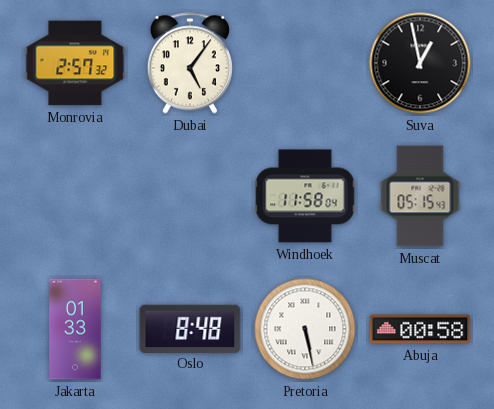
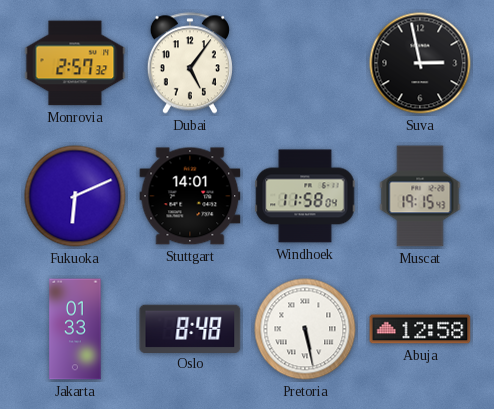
Suva: 12:58 -> 2:58
Fukuoka: none -> 6:11
Stuttgart: none -> 14:01
Muscat: 05:15 -> 19:15
Abuja: 00:58 -> 12:58
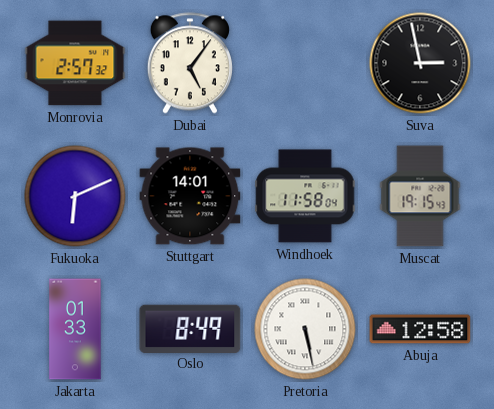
Oslo: 8:48 -> 8:49
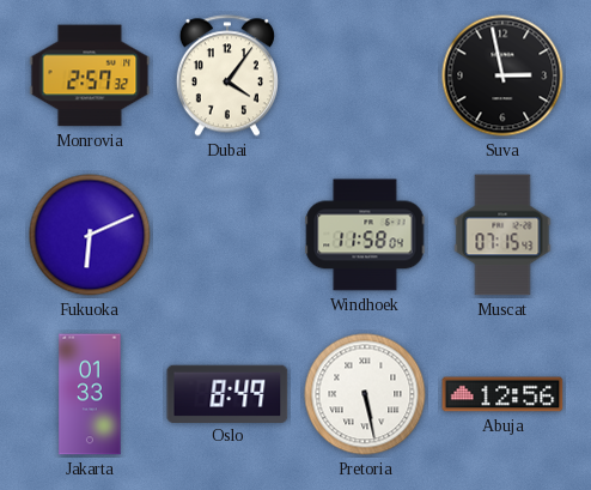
Dubai: 5:06 -> 4:06
Stuttgart: 14:01 -> none
Muscat: 19:15 -> 07:15
Abuja: 12:58 -> 12:56
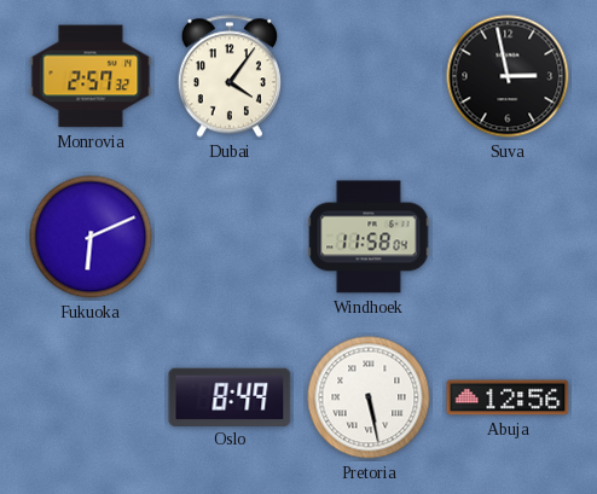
Muscat: 07:15 -> none
Jakarta: 01:33 -> none
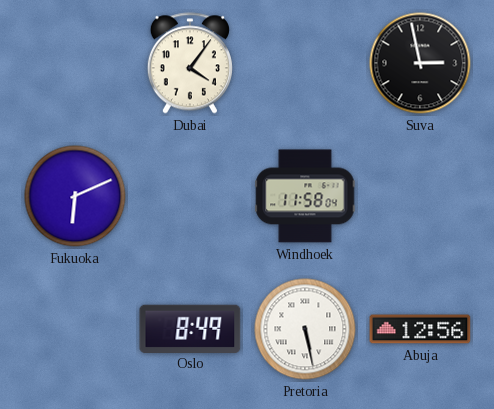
Monrovia: 2:57 -> none
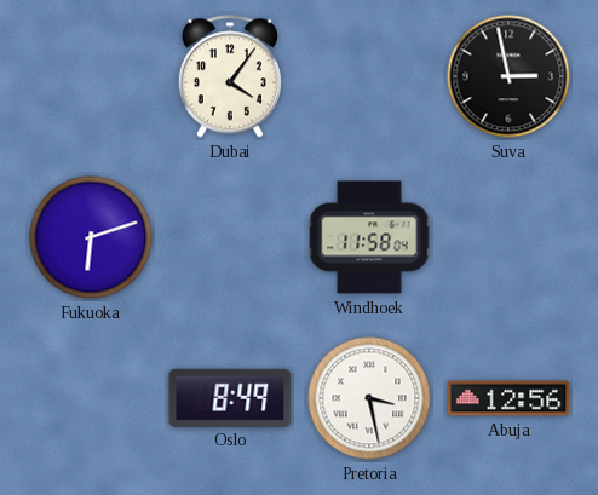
Fukuoka: 6:11 -> 6:12
Pretoria: 5:28 -> 3:28
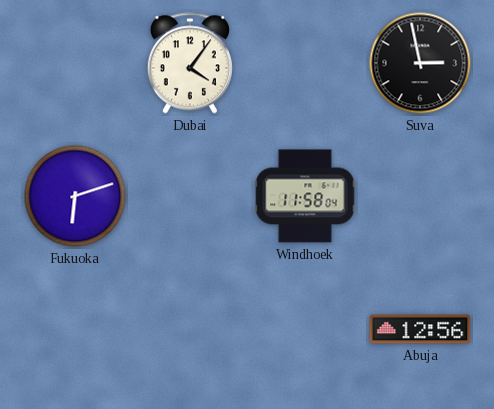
Oslo: 8:49 -> none
Pretoria: 3:28 -> none
